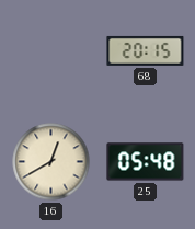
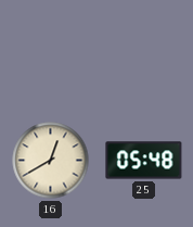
68: 20:15 -> none
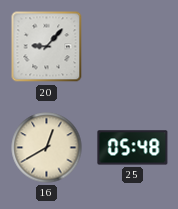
20: none -> 9:07
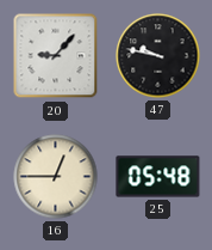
47: none -> 9:47
16: 12:40 -> 12:45
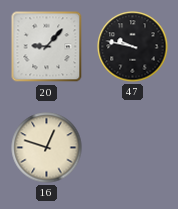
16: 12:45 -> 12:48
25: 05:48 -> none
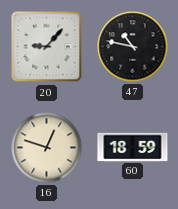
47: 9:47 -> 10:47
60: none -> 18:59
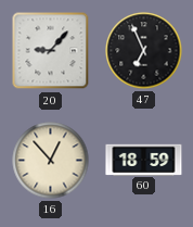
47: 10:47 -> 6:56
16: 12:48 -> 12:53
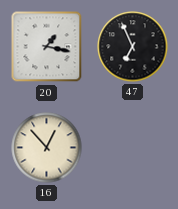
20: 9:07 -> 1:17
60: 18:59 -> none
